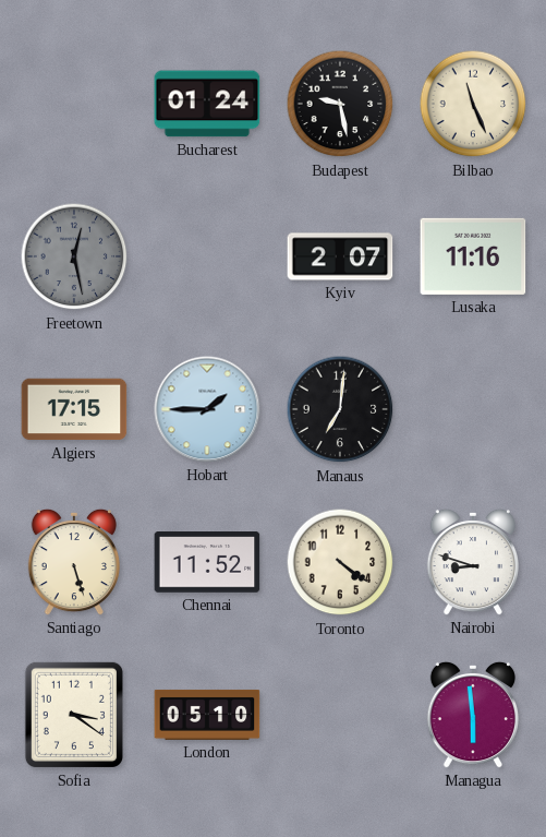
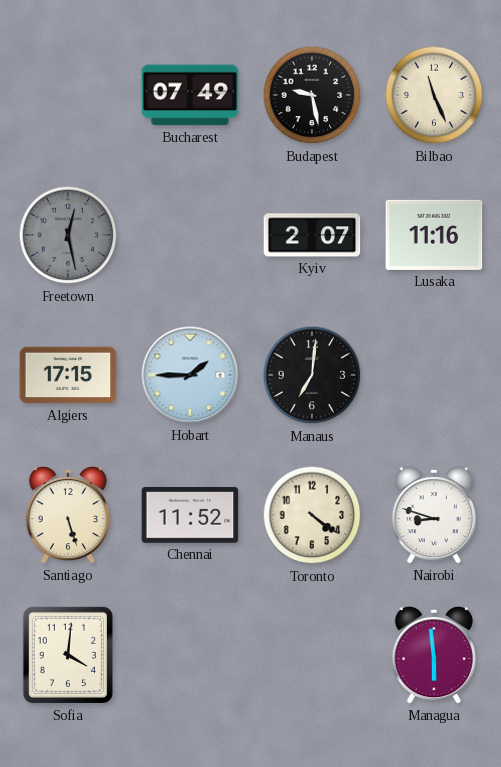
Bucharest: 01:24 -> 07:49
Sofia: 3:21 -> 4:01
London: 05:10 -> none
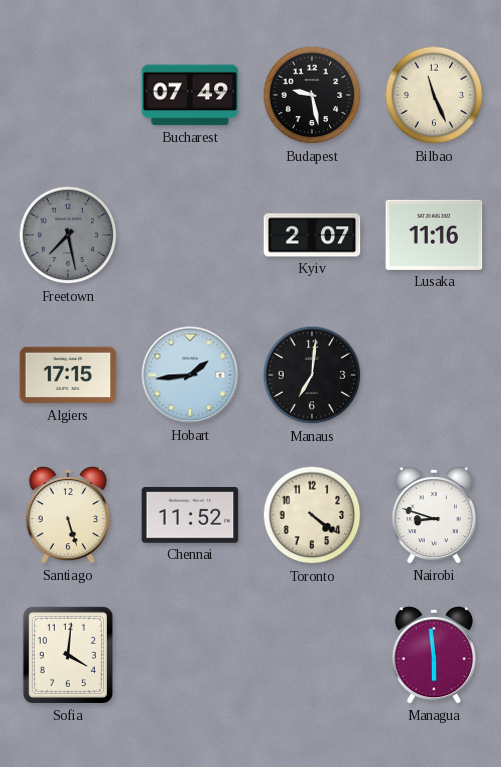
Freetown: 12:28 -> 7:28
Hobart: 1:45 -> 1:44
